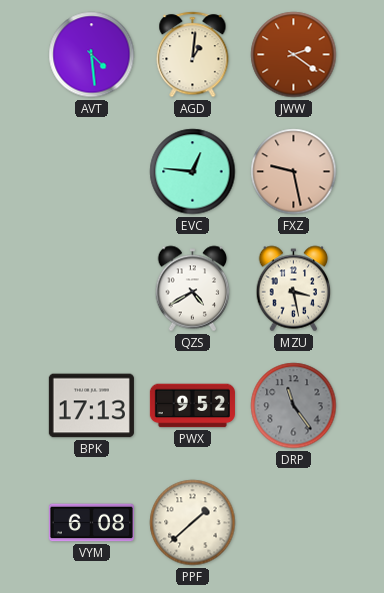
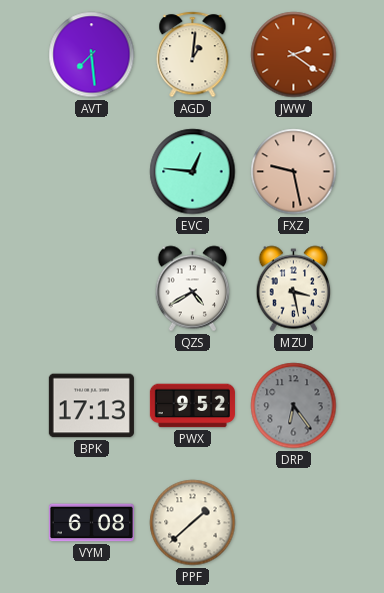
AVT: 4:29 -> 7:29
DRP: 11:24 -> 6:24
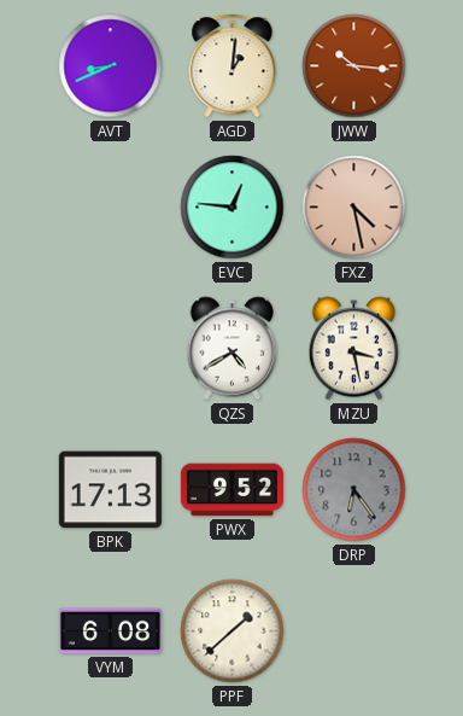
AVT: 7:29 -> 8:41
JWW: 2:21 -> 10:16
FXZ: 9:28 -> 4:28
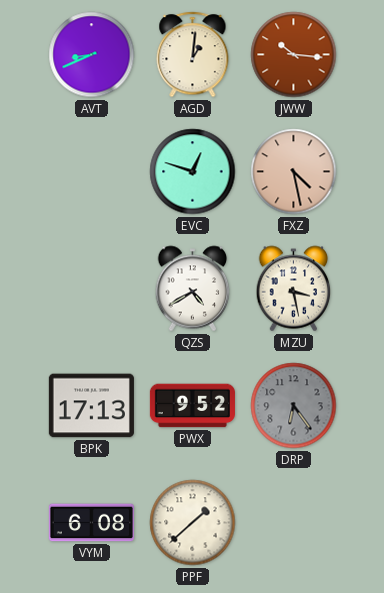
EVC: 12:46 -> 12:48
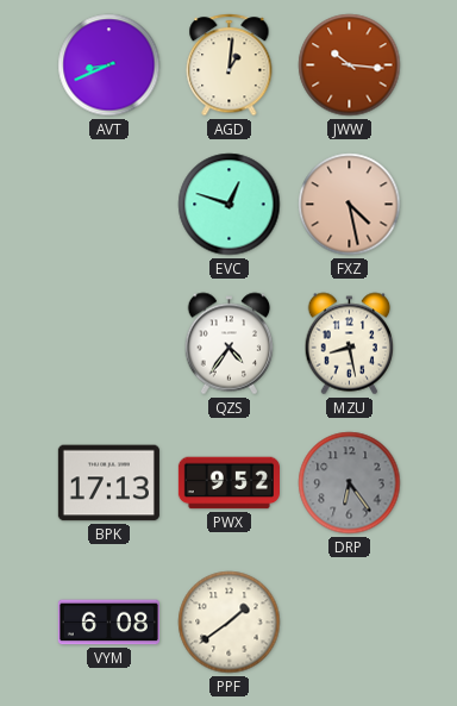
QZS: 4:40 -> 4:36
MZU: 3:28 -> 8:28
PPF: 1:38 -> 1:39
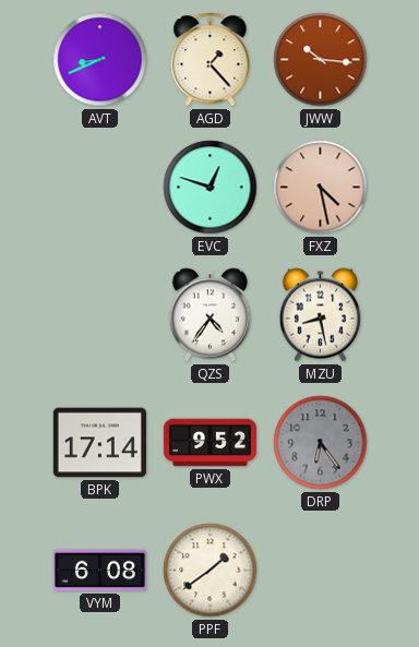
AGD: 1:01 -> 1:23
BPK: 17:13 -> 17:14
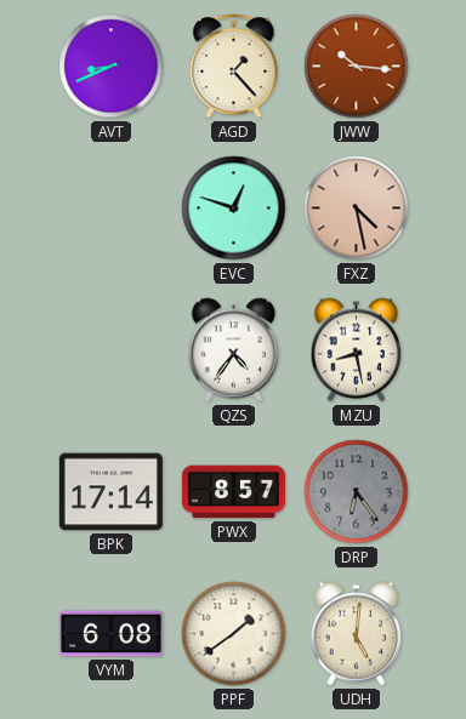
PWX: 9:52 -> 8:57
UDH: none -> 5:01
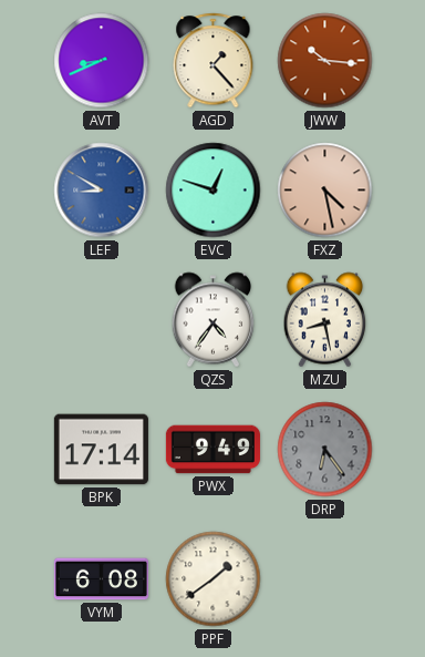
LEF: none -> 8:50
PWX: 8:57 -> 9:49
UDH: 5:01 -> none
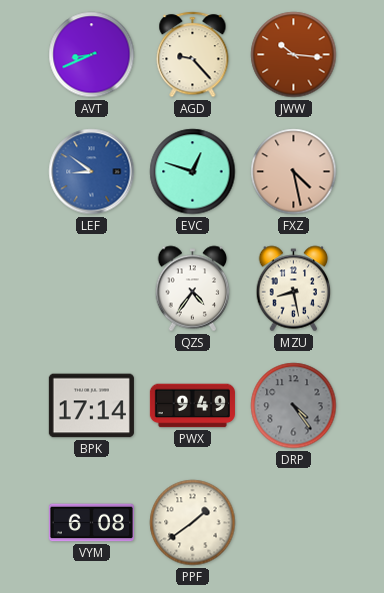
AGD: 1:23 -> 9:23
LEF: 8:50 -> 8:51
DRP: 6:24 -> 4:24
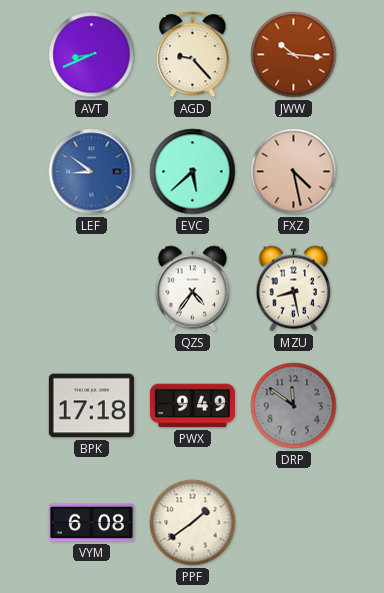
EVC: 12:48 -> 5:38
BPK: 17:14 -> 17:18
DRP: 4:24 -> 11:51
